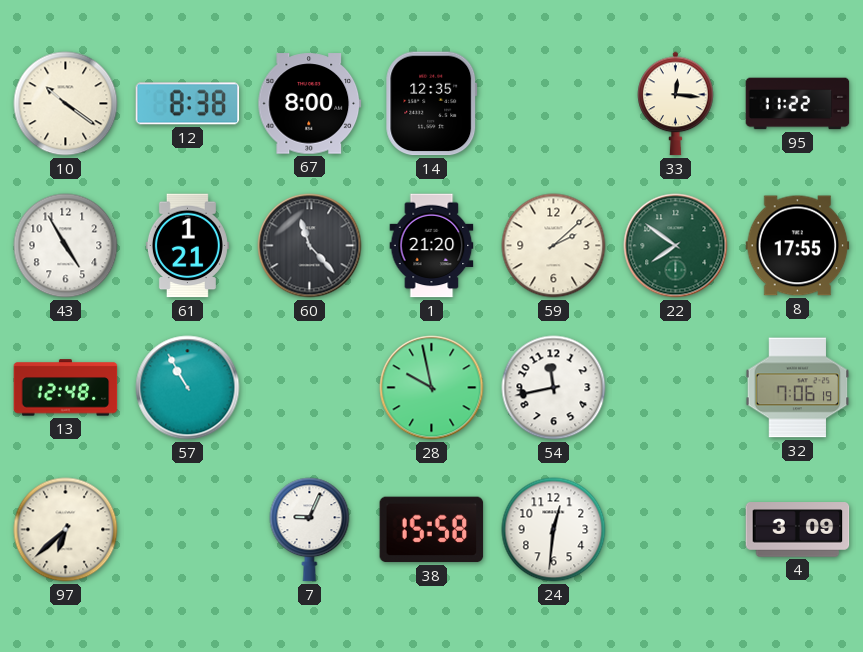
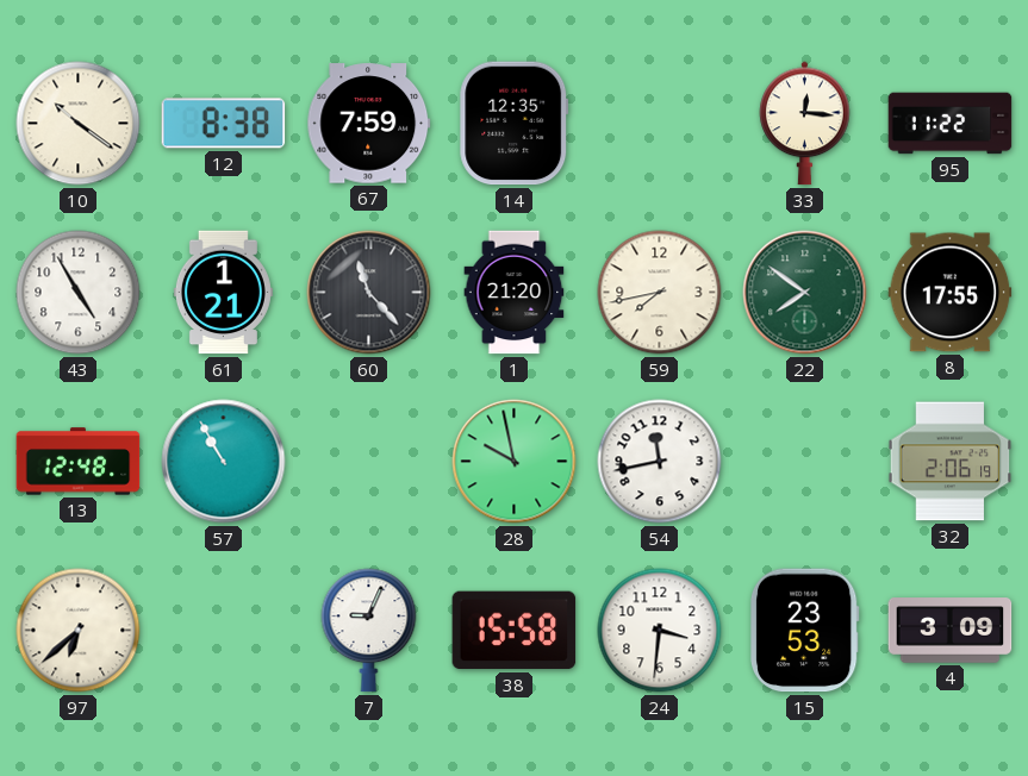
67: 8:00 -> 7:59
59: 2:08 -> 7:43
32: 7:06 -> 2:06
24: 12:31 -> 3:31
15: none -> 23:53
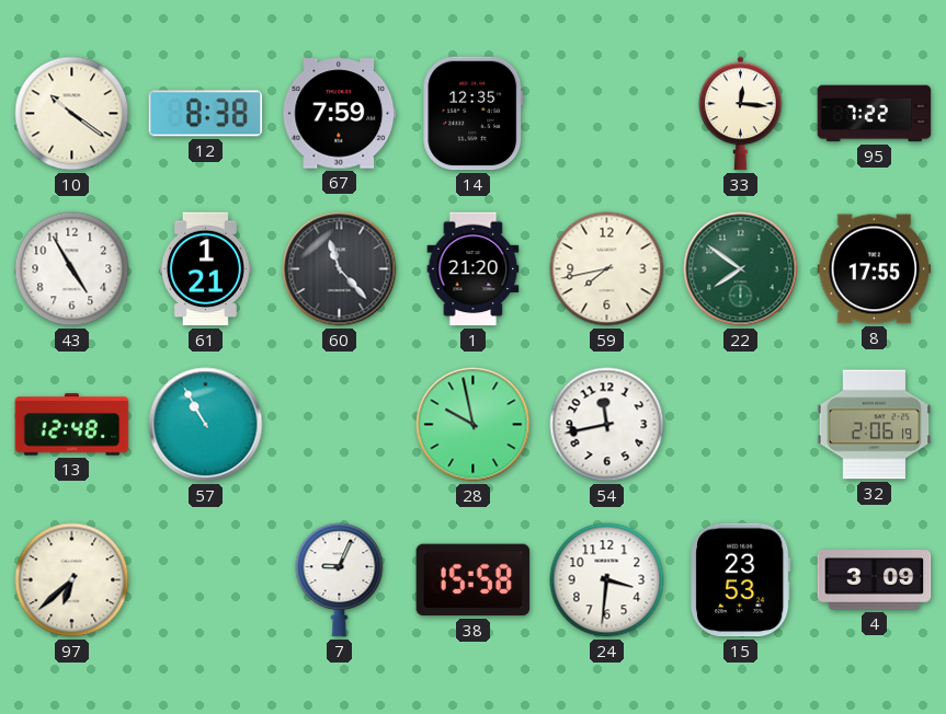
95: 11:22 -> 7:22
